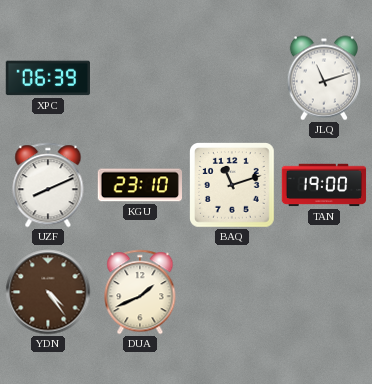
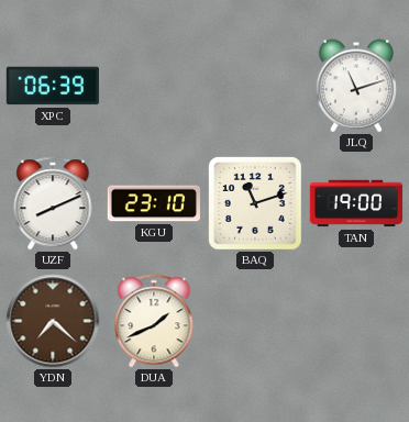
YDN: 4:24 -> 7:22
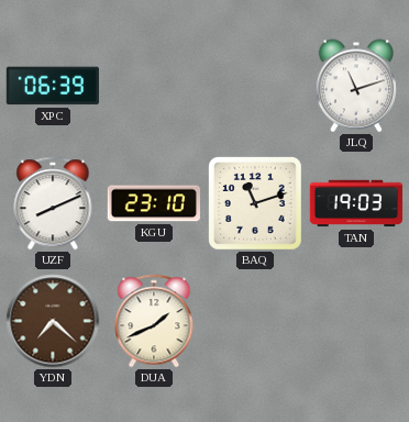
TAN: 19:00 -> 19:03
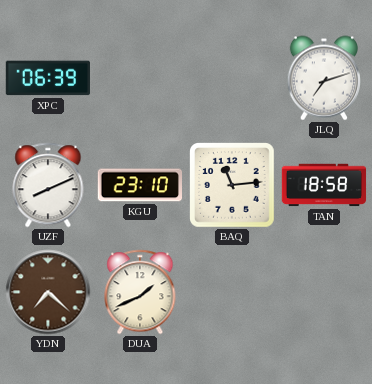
JLQ: 11:12 -> 7:12
BAQ: 11:12 -> 11:14
TAN: 19:03 -> 18:58
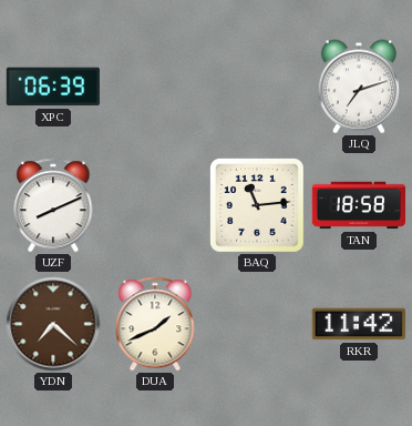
KGU: 23:10 -> none
RKR: none -> 11:42
